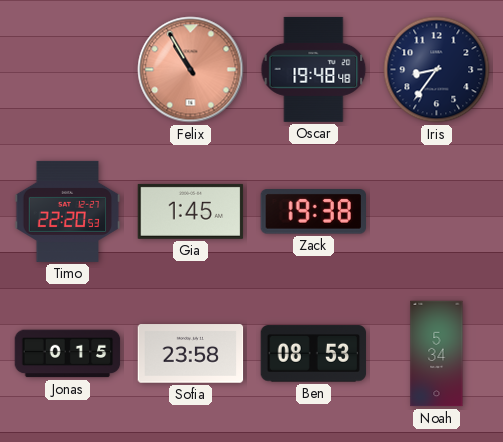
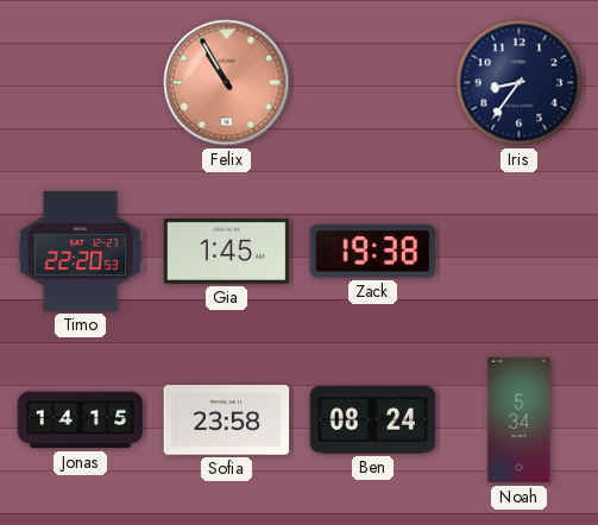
Oscar: 19:48 -> none
Jonas: 0:15 -> 14:15
Ben: 08:53 -> 08:24
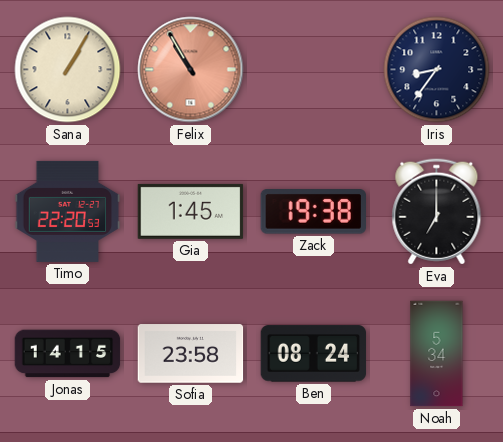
Sana: none -> 1:05
Eva: none -> 7:00
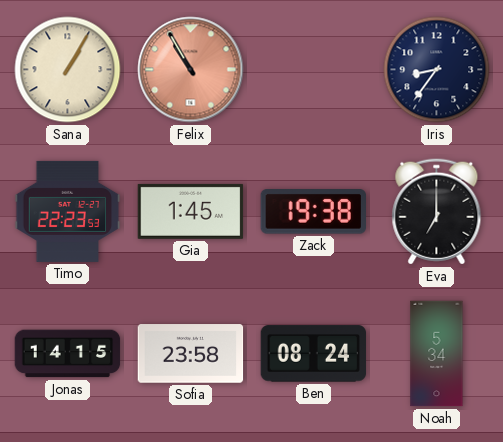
Timo: 22:20 -> 22:23
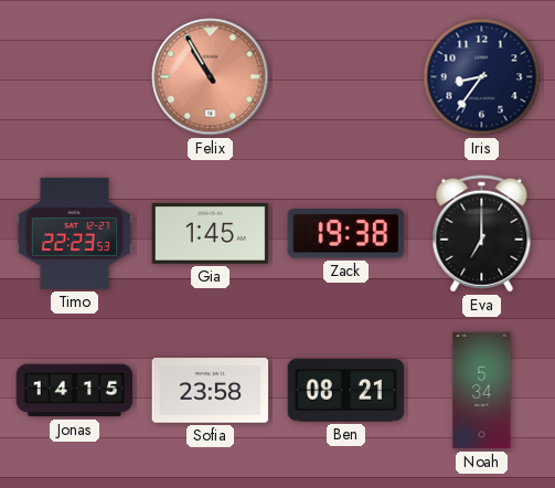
Sana: 1:05 -> none
Ben: 08:24 -> 08:21
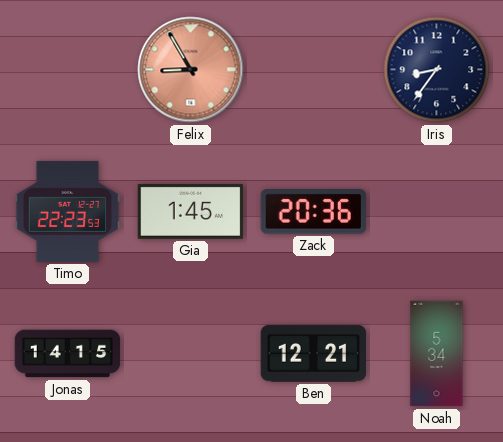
Felix: 10:55 -> 8:55
Zack: 19:38 -> 20:36
Eva: 7:00 -> none
Sofia: 23:58 -> none
Ben: 08:21 -> 12:21
